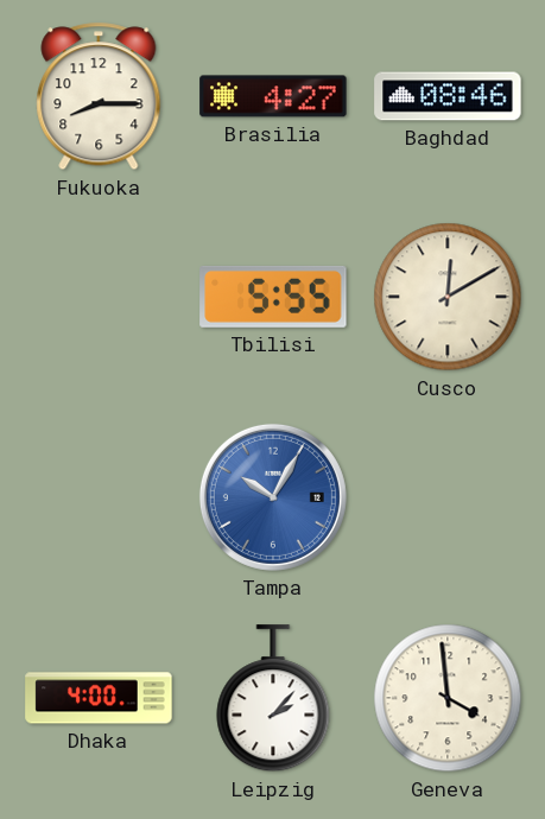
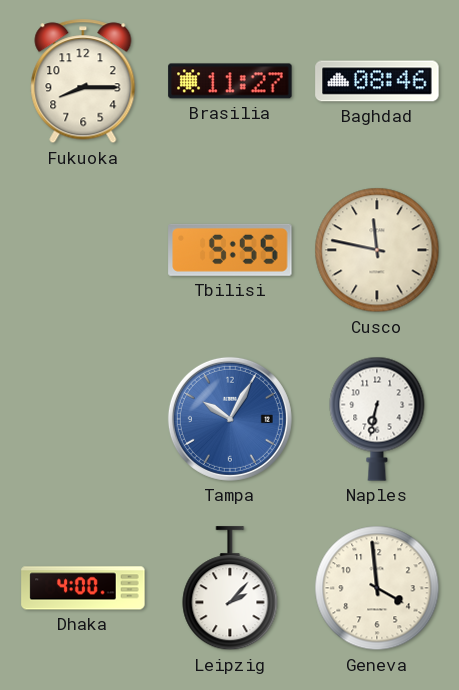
Brasilia: 4:27 -> 11:27
Cusco: 12:10 -> 11:47
Naples: none -> 6:32
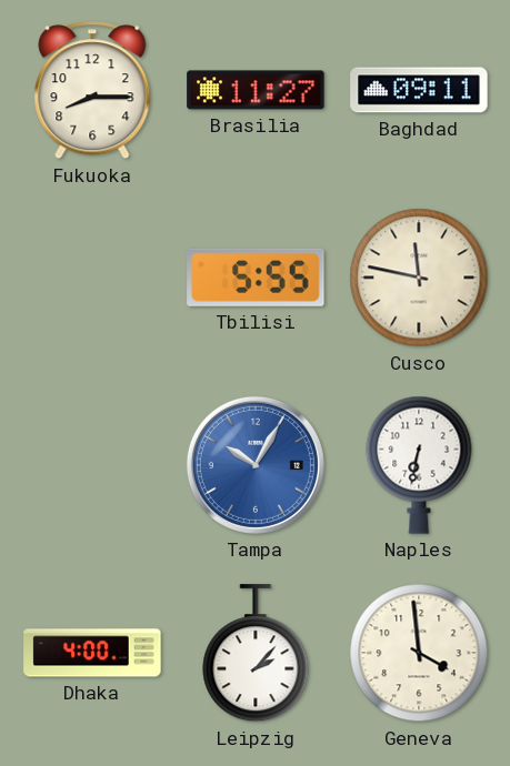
Baghdad: 08:46 -> 09:11
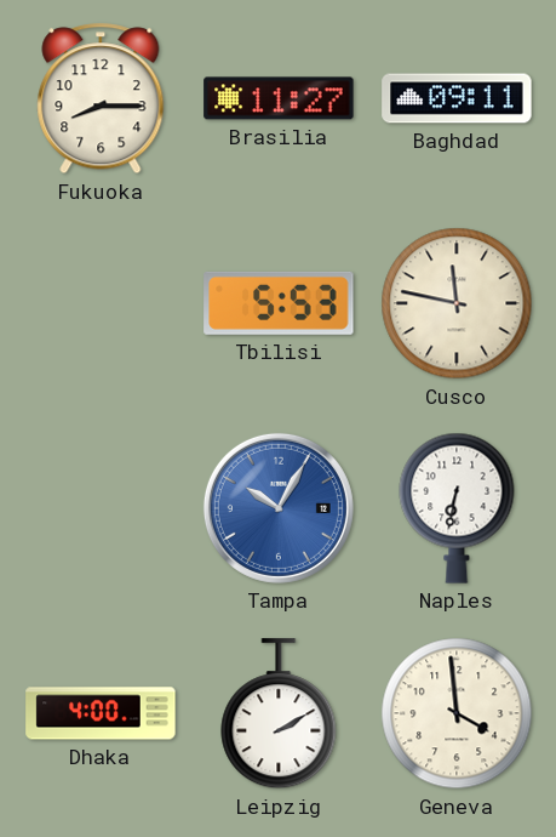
Tbilisi: 5:55 -> 5:53
Leipzig: 2:07 -> 2:10
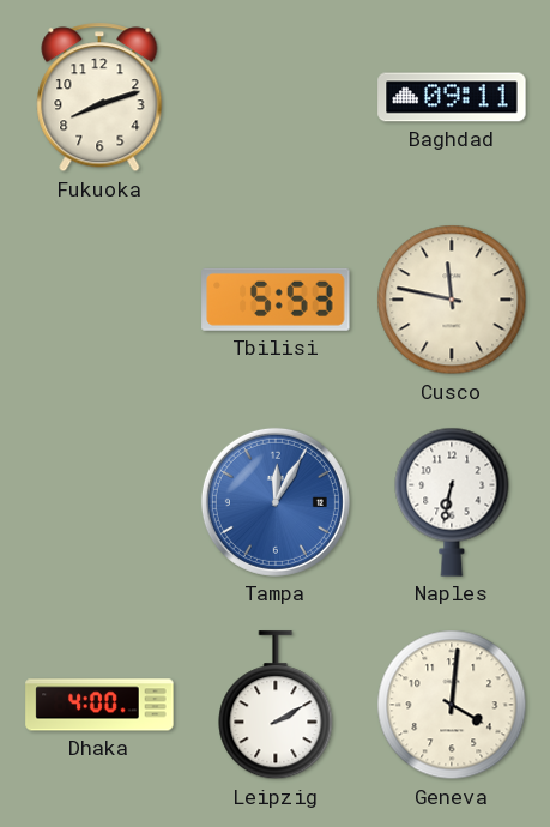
Fukuoka: 8:15 -> 8:12
Brasilia: 11:27 -> none
Tampa: 10:05 -> 12:05
Geneva: 3:59 -> 4:01
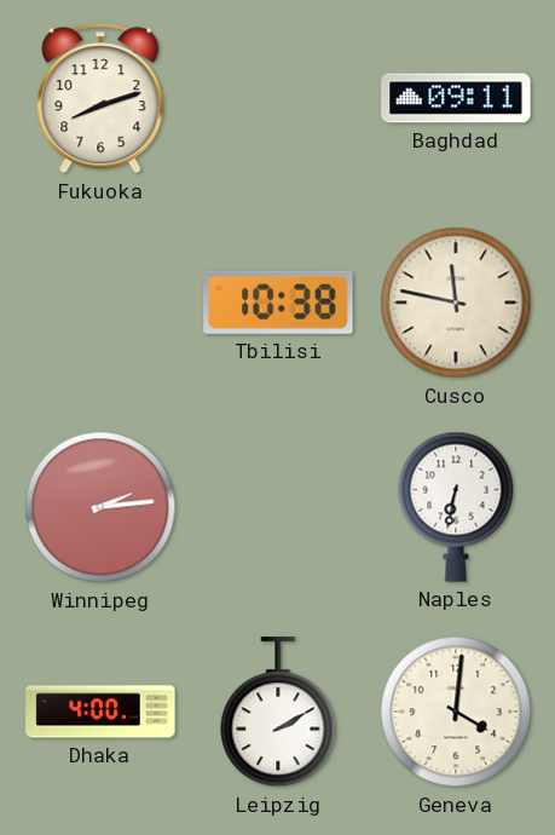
Tbilisi: 5:53 -> 10:38
Winnipeg: none -> 2:14
Tampa: 12:05 -> none
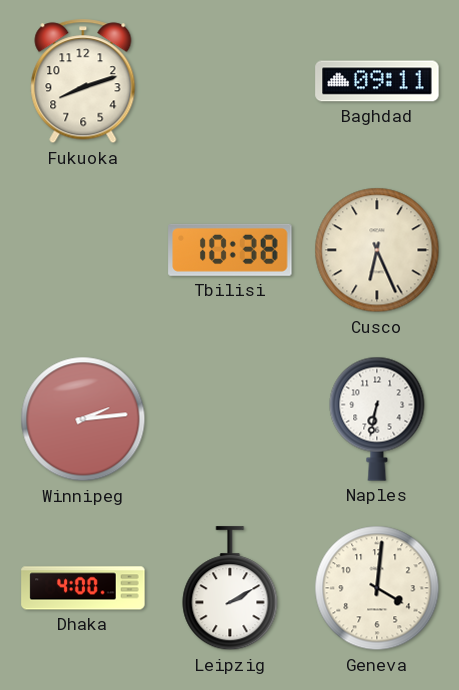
Cusco: 11:47 -> 6:26
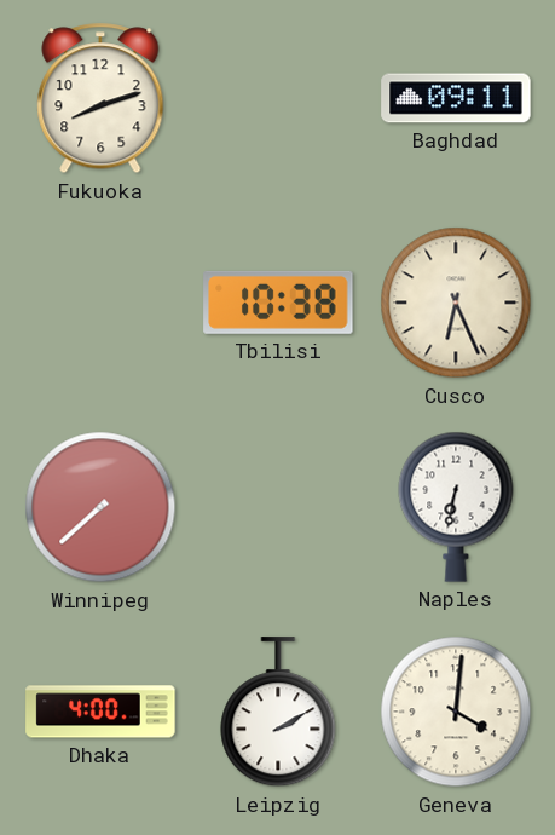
Winnipeg: 2:14 -> 7:38
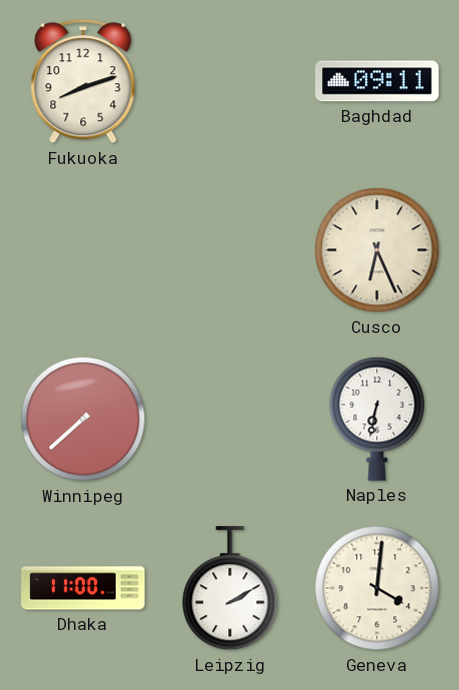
Tbilisi: 10:38 -> none
Dhaka: 4:00 -> 11:00
